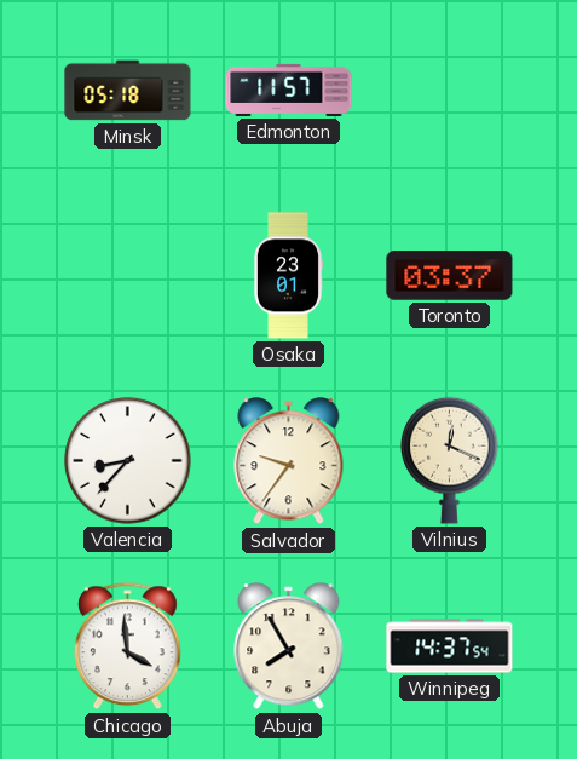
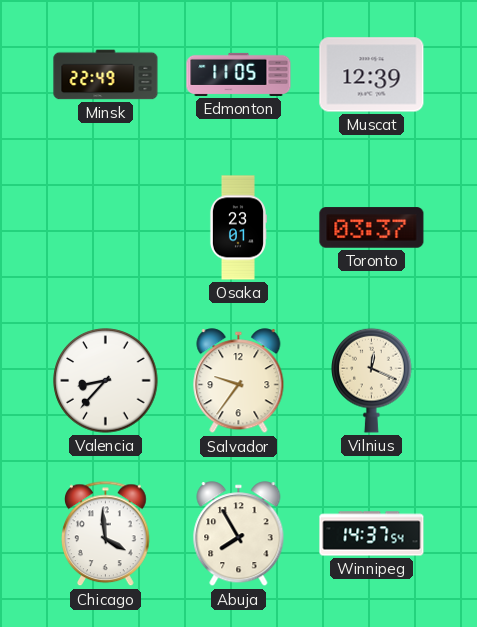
Minsk: 05:18 -> 22:49
Edmonton: 11:57 -> 11:05
Muscat: none -> 12:39
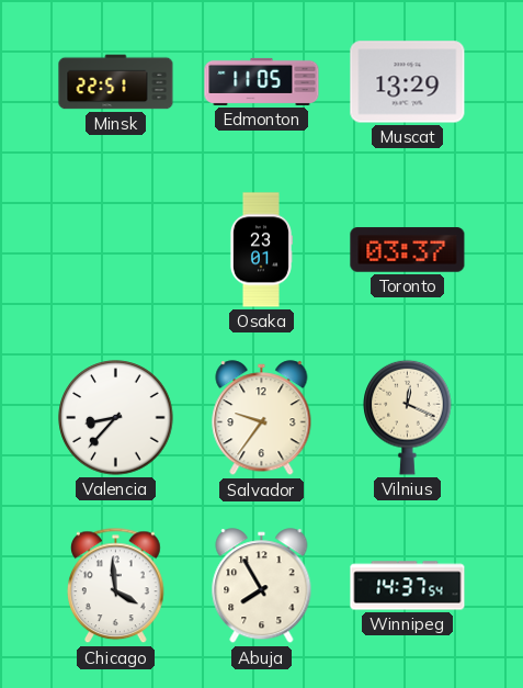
Minsk: 22:49 -> 22:51
Muscat: 12:39 -> 13:29
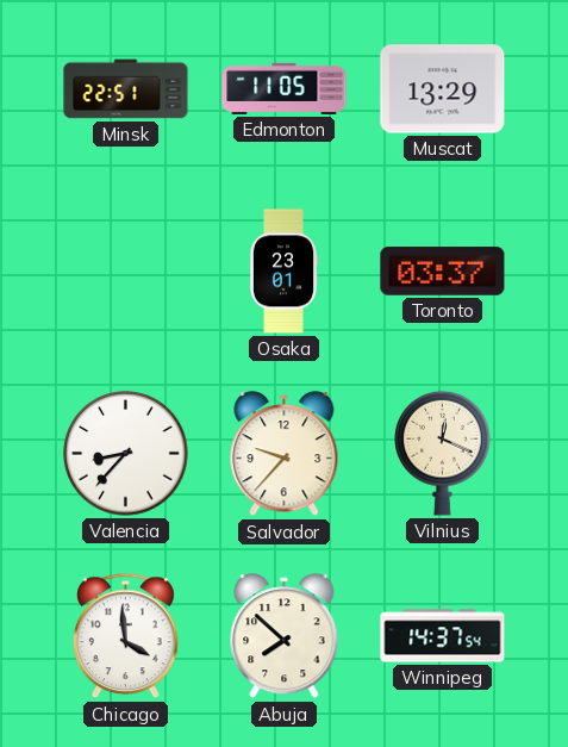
Salvador: 9:36 -> 9:37
Abuja: 7:55 -> 7:52
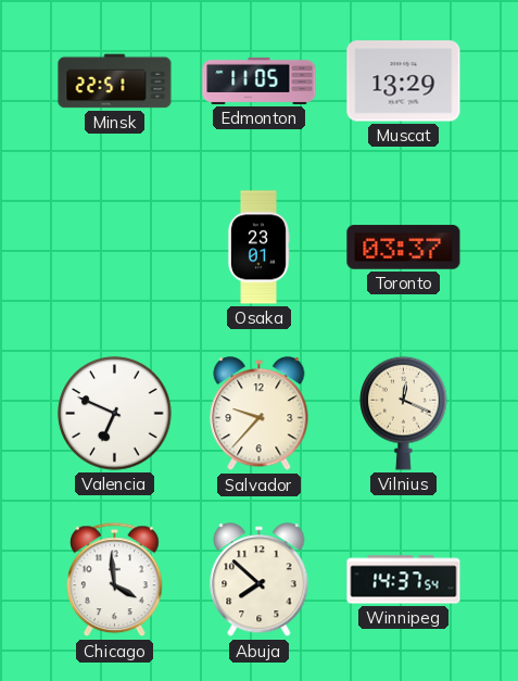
Valencia: 8:37 -> 6:49
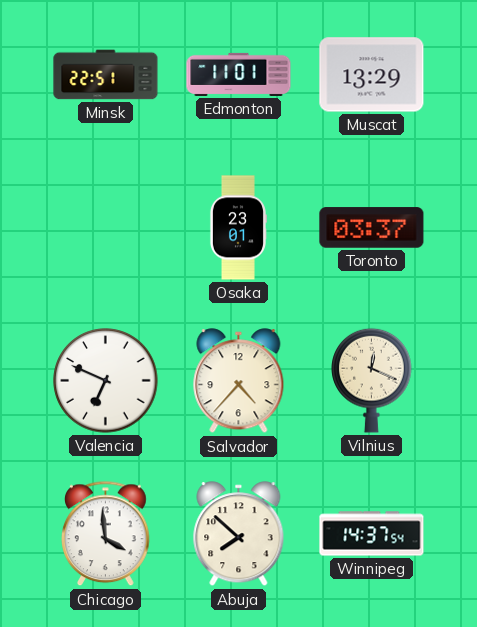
Edmonton: 11:05 -> 11:01
Salvador: 9:37 -> 4:37
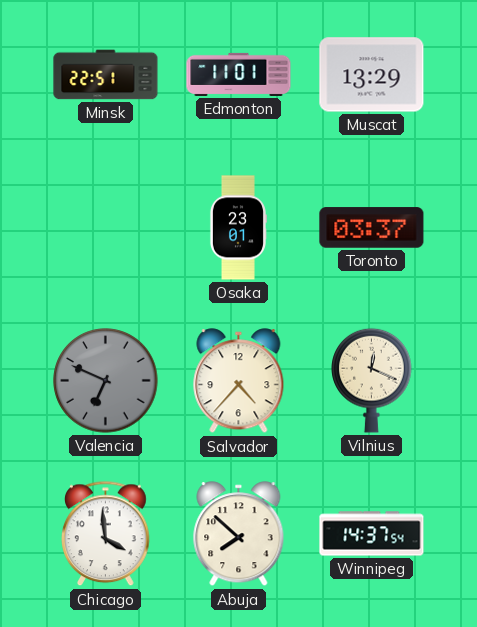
Valencia dial: white -> grey
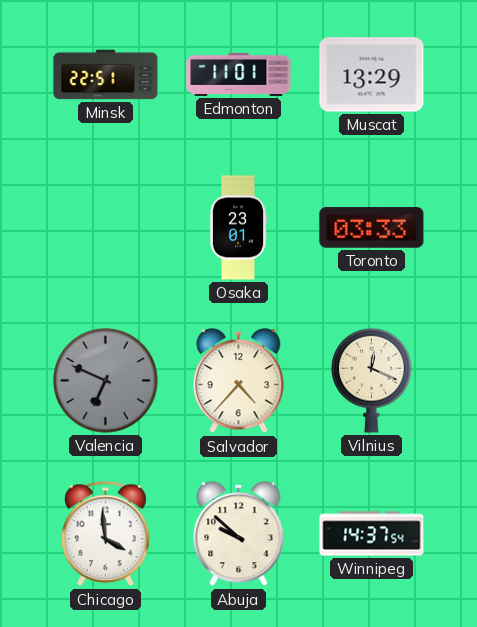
Toronto: 03:37 -> 03:33
Abuja: 7:52 -> 9:52
